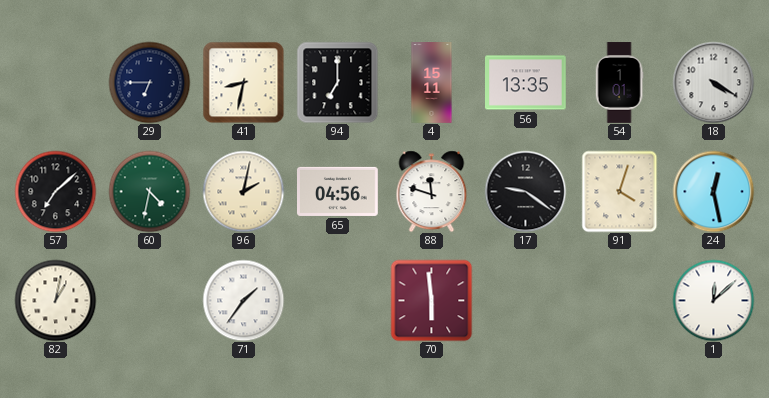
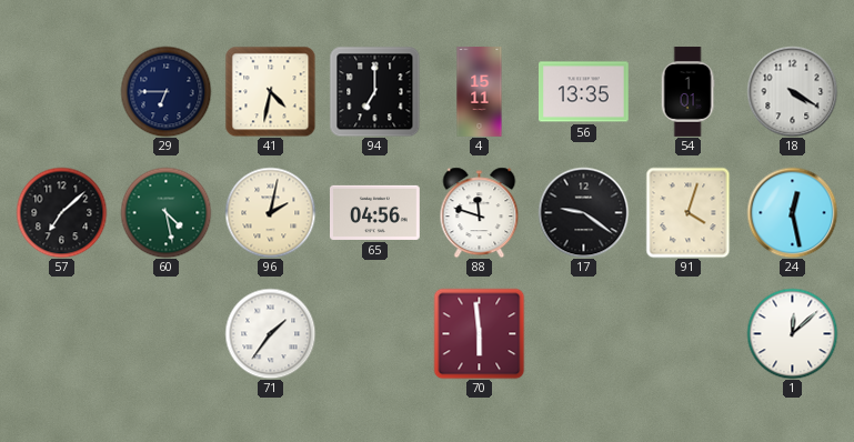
41: 8:32 -> 4:32
60: 4:32 -> 4:28
82: 1:02 -> none
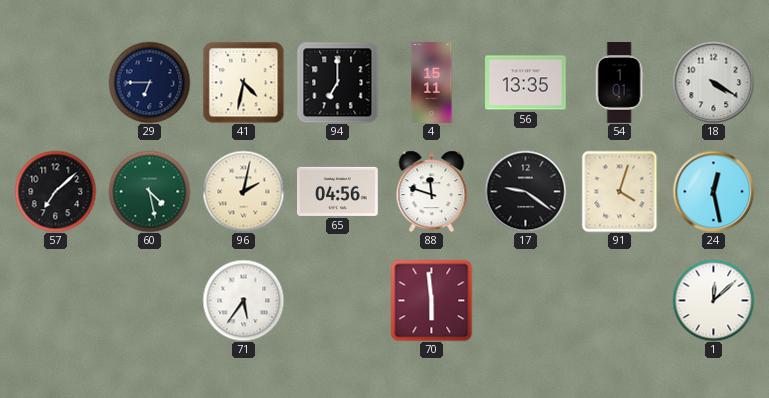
71: 1:36 -> 5:36
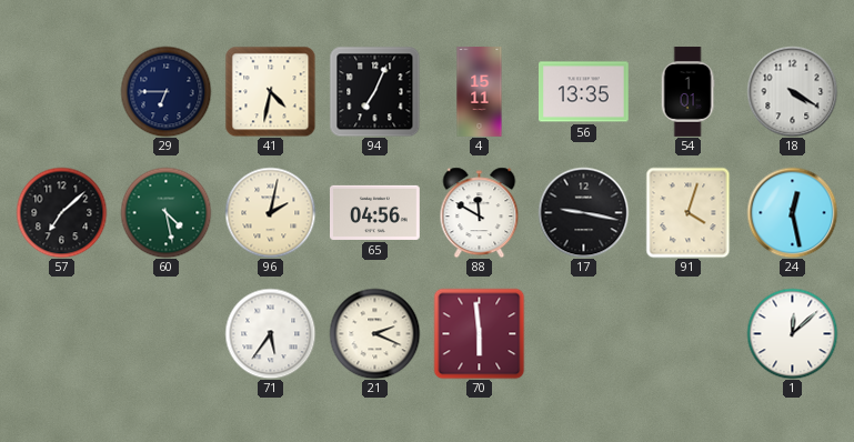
94: 7:00 -> 7:04
88: 11:48 -> 11:50
17: 9:21 -> 9:17
21: none -> 2:19
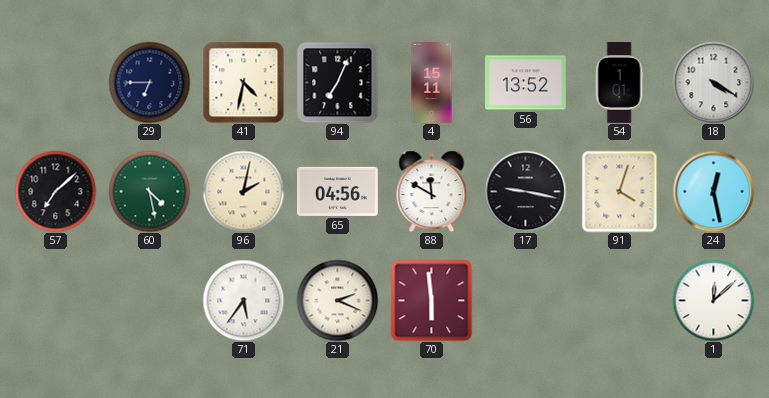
56: 13:35 -> 13:52
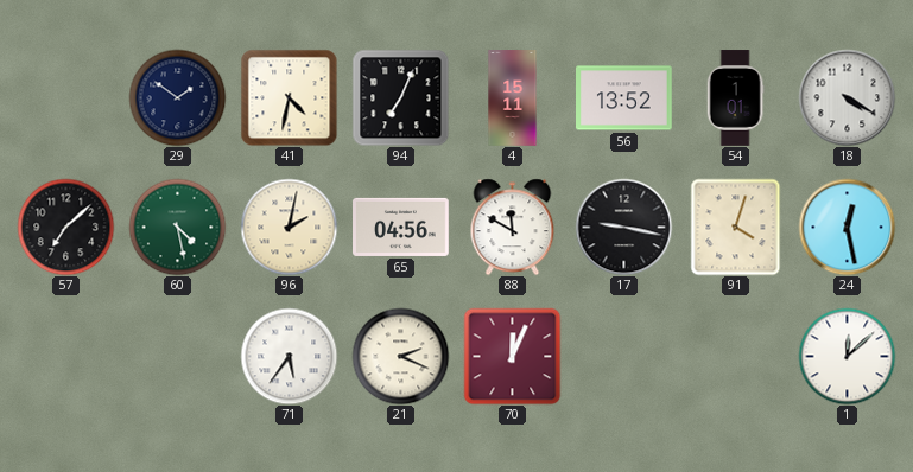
29: 6:45 -> 1:51
70: 5:59 -> 12:04
